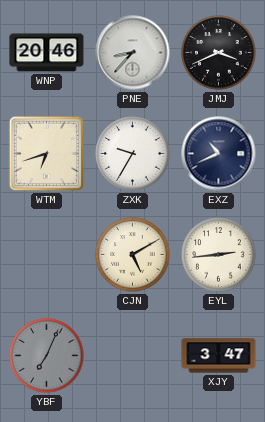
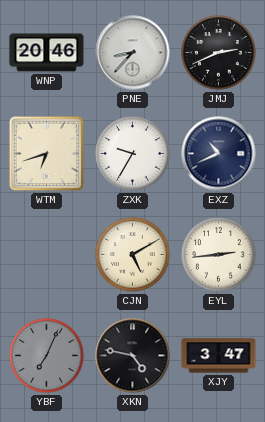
JMJ: 3:41 -> 2:41
XKN: none -> 4:47
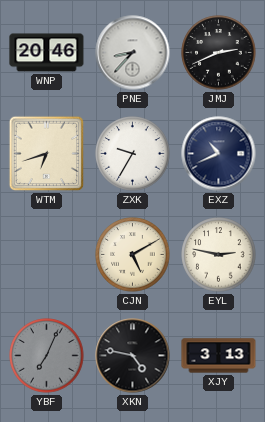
EYL: 2:44 -> 2:47
XJY: 3:47 -> 3:13
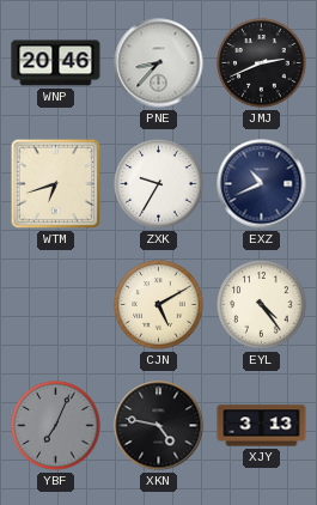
EYL: 2:47 -> 4:24
